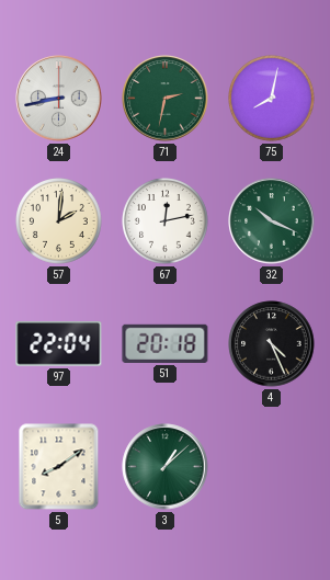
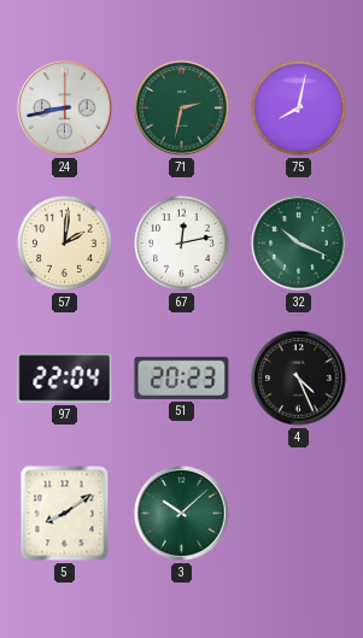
51: 20:18 -> 20:23
3: 1:08 -> 10:08
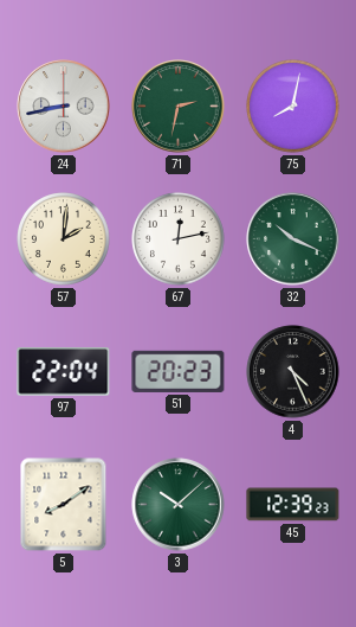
45: none -> 12:39
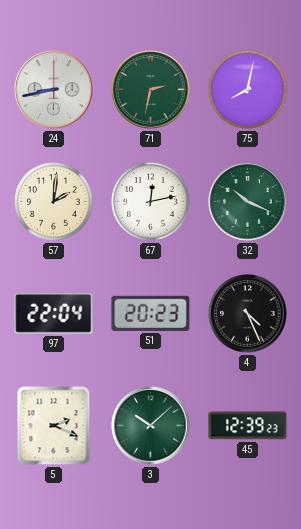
5: 8:09 -> 2:19
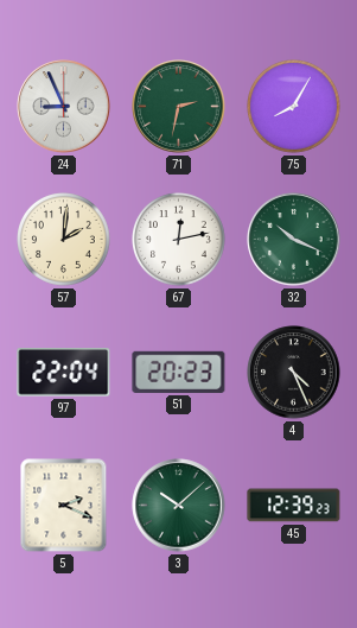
24: 8:43 -> 8:56
75: 8:02 -> 8:05
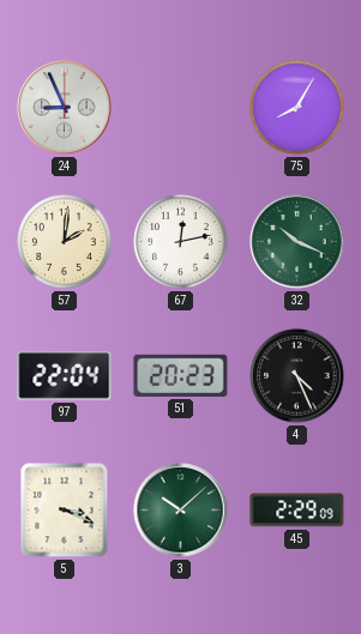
71: 2:32 -> none
5: 2:19 -> 3:19
45: 12:39 -> 2:29
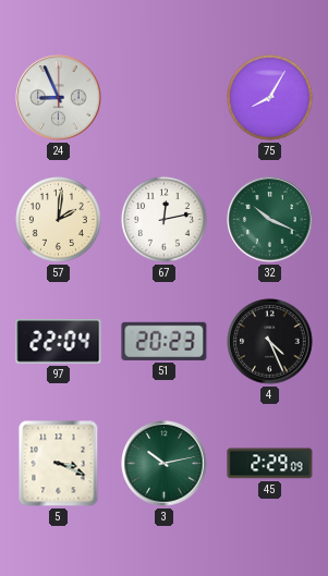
3: 10:08 -> 10:13
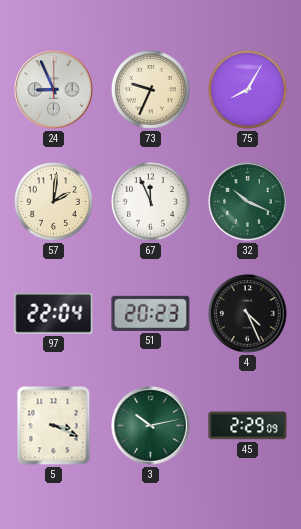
73: none -> 9:34
67: 12:13 -> 11:56
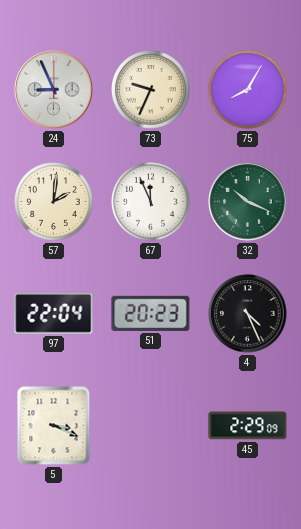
3: 10:13 -> none
